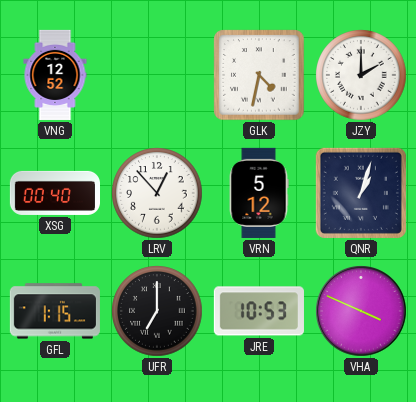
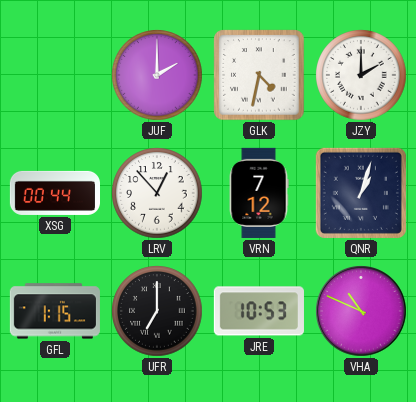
VNG: 12:52 -> none
JUF: none -> 2:00
XSG: 00:40 -> 00:44
VRN: 5:12 -> 7:12
VHA: 3:49 -> 10:49
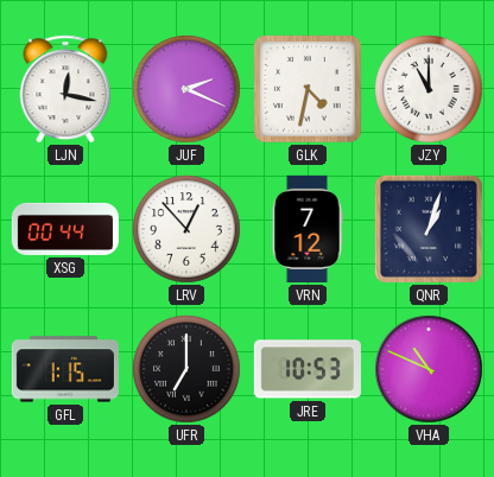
LJN: none -> 12:17
JUF: 2:00 -> 2:19
JZY: 2:00 -> 11:00
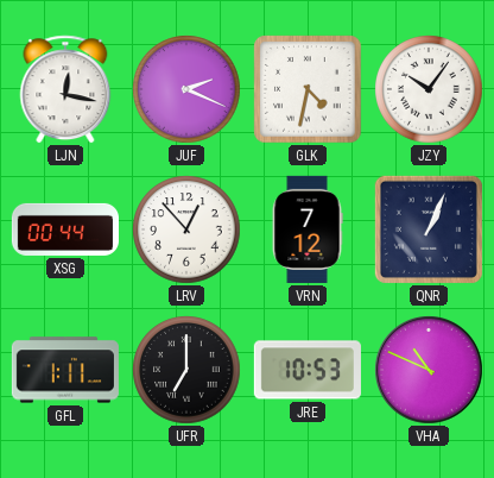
JZY: 11:00 -> 10:06
QNR: 1:03 -> 1:04
GFL: 1:15 -> 1:11
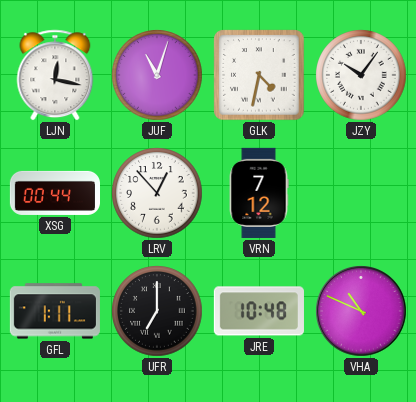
JUF: 2:19 -> 11:03
QNR: 1:04 -> none
JRE: 10:53 -> 10:48
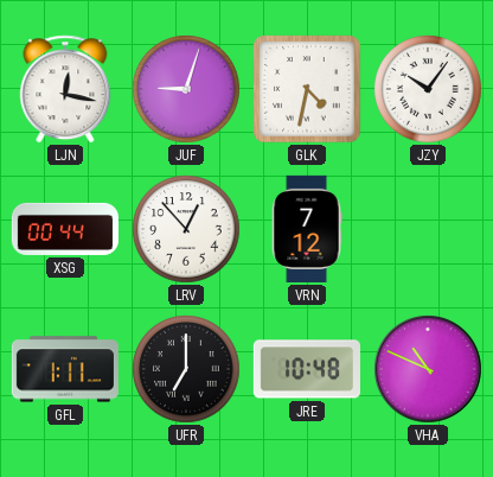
JUF: 11:03 -> 9:03
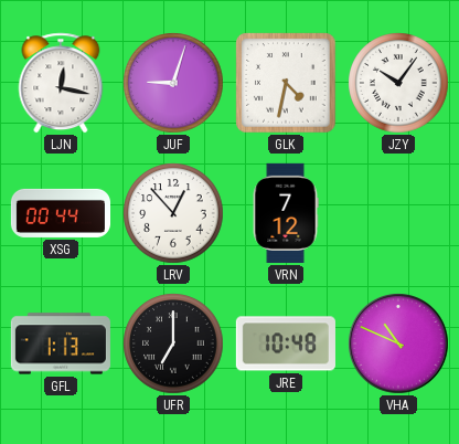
GFL: 1:11 -> 1:13
